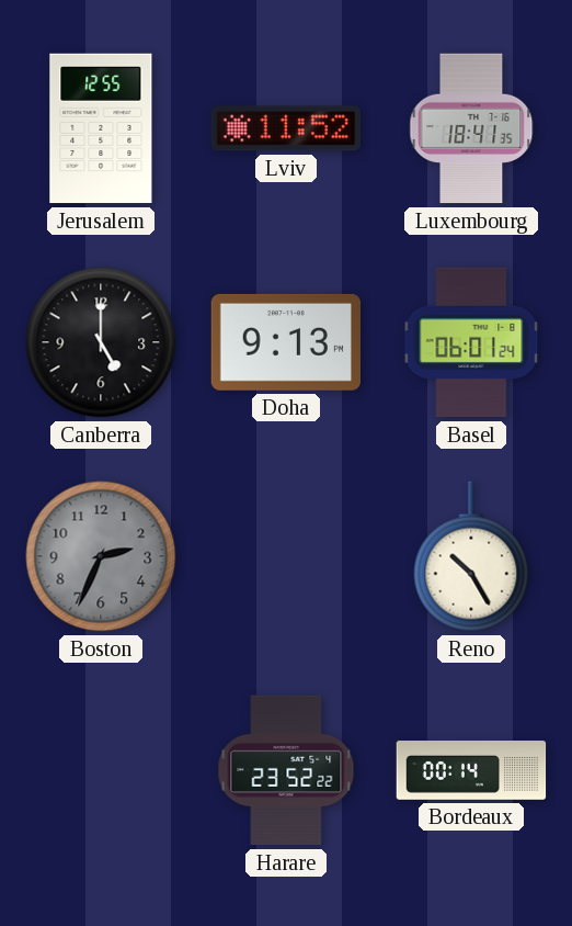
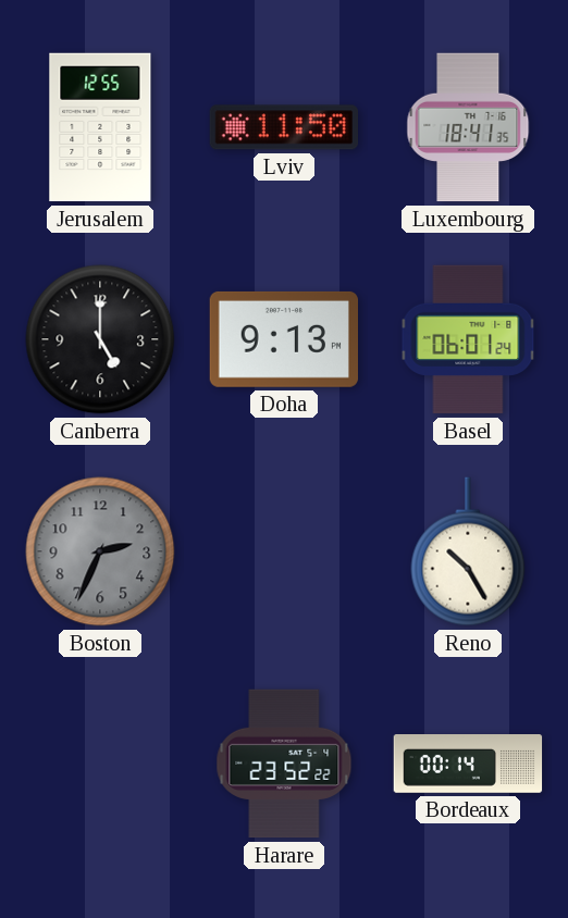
Lviv: 11:52 -> 11:50
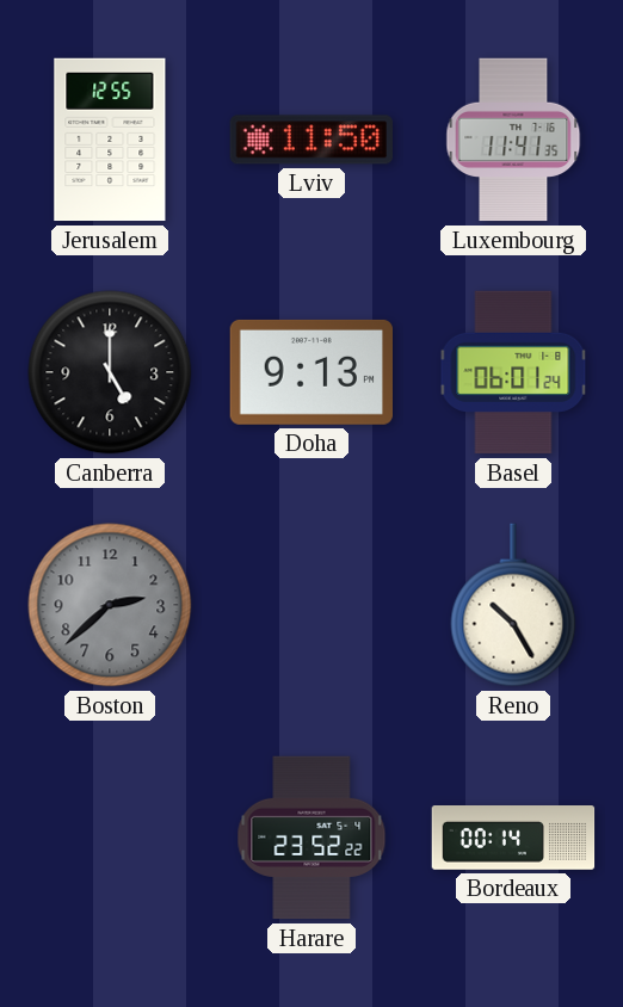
Luxembourg: 18:41 -> 11:41
Boston: 2:34 -> 2:38
